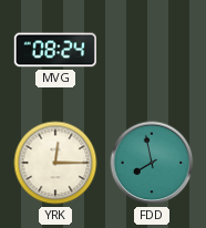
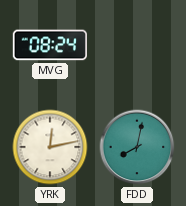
YRK: 12:15 -> 12:13
FDD: 7:58 -> 8:02
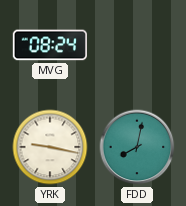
YRK: 12:13 -> 9:17
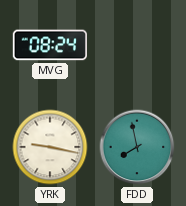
FDD: 8:02 -> 7:58
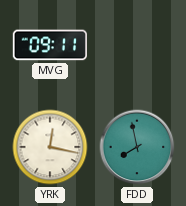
MVG: 08:24 -> 09:11
YRK: 9:17 -> 12:17
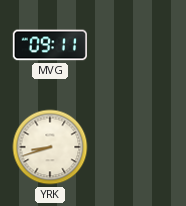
YRK: 12:17 -> 8:42
FDD: 7:58 -> none
